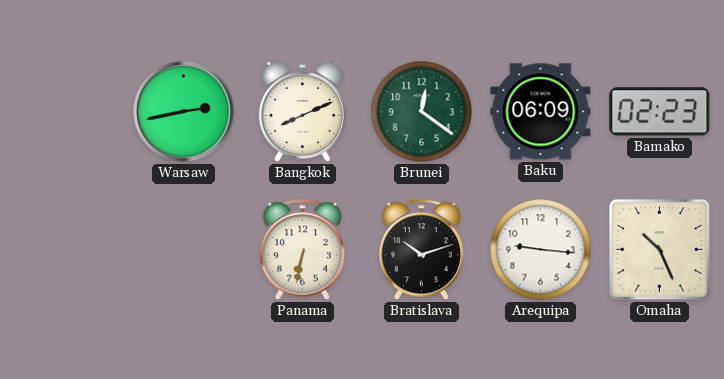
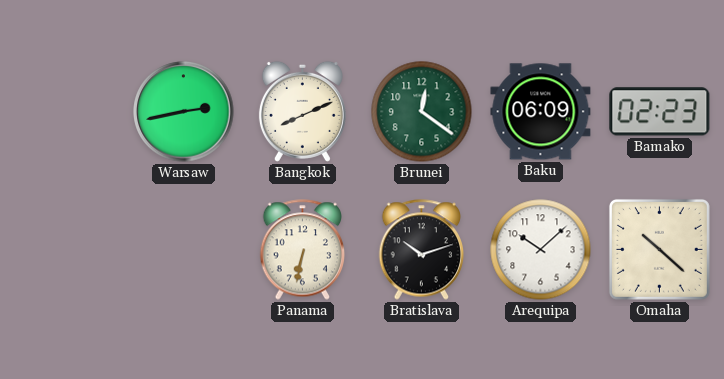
Arequipa: 9:16 -> 10:08
Omaha: 10:26 -> 10:22
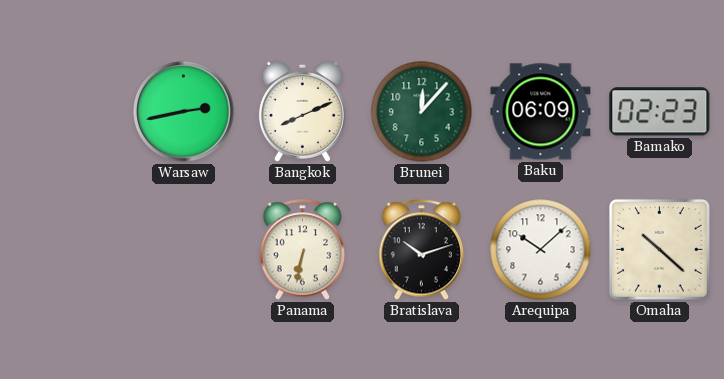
Brunei: 12:21 -> 12:07
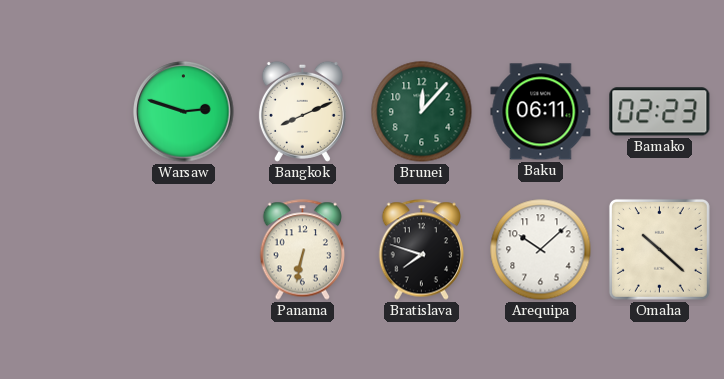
Warsaw: 2:43 -> 2:48
Baku: 06:09 -> 06:11
Bratislava: 10:12 -> 7:48
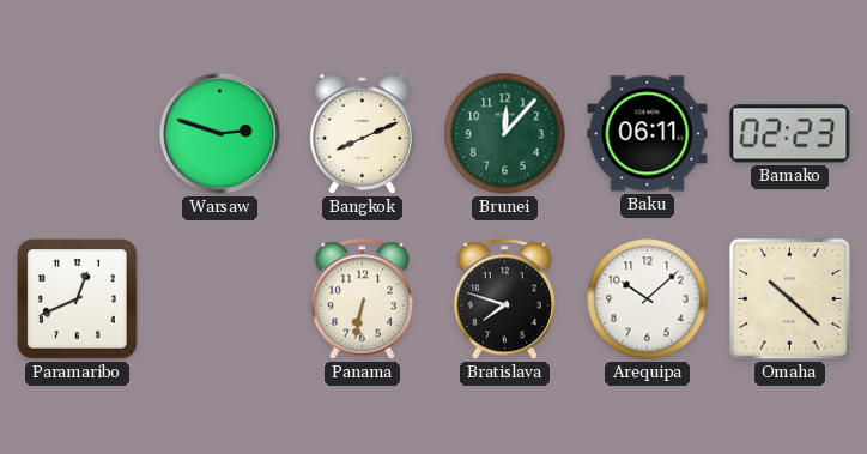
Paramaribo: none -> 12:41
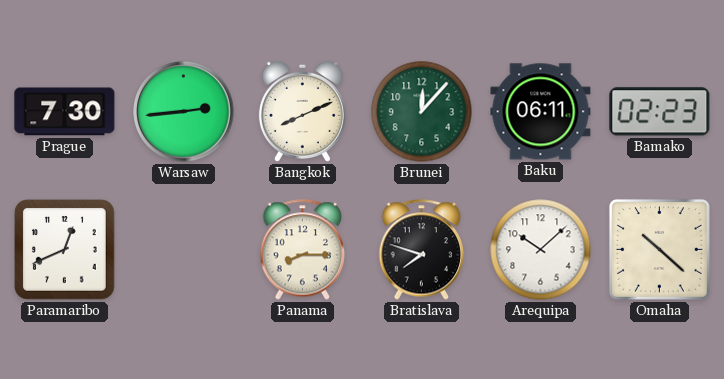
Prague: none -> 7:30
Warsaw: 2:48 -> 2:44
Panama: 6:32 -> 8:15
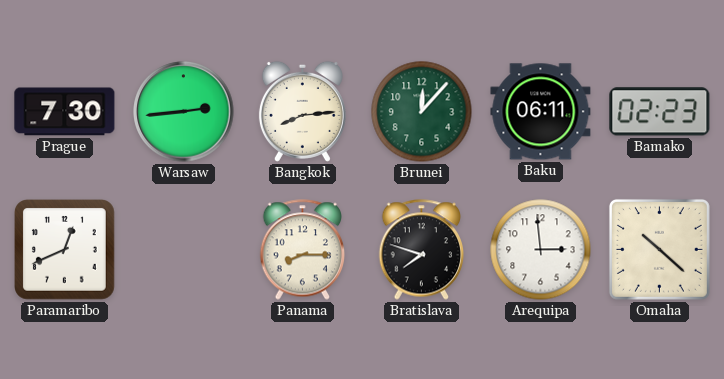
Bangkok: 8:11 -> 8:14
Arequipa: 10:08 -> 2:59
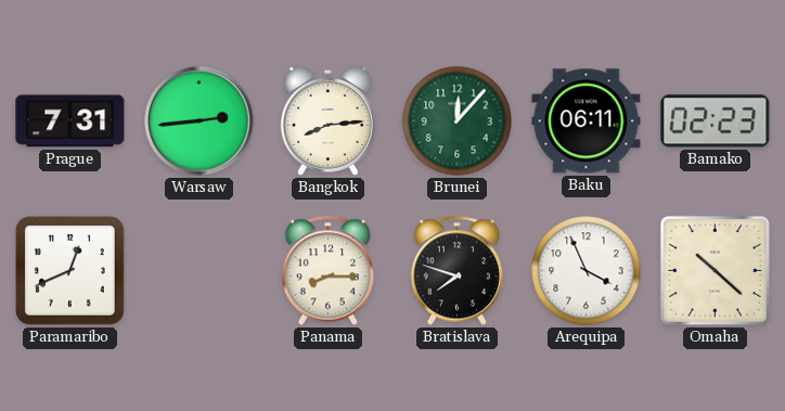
Prague: 7:30 -> 7:31
Arequipa: 2:59 -> 3:56
